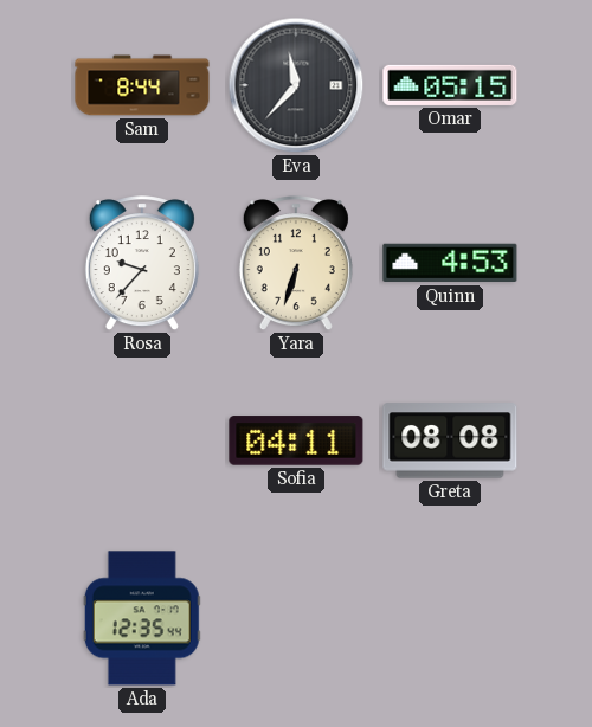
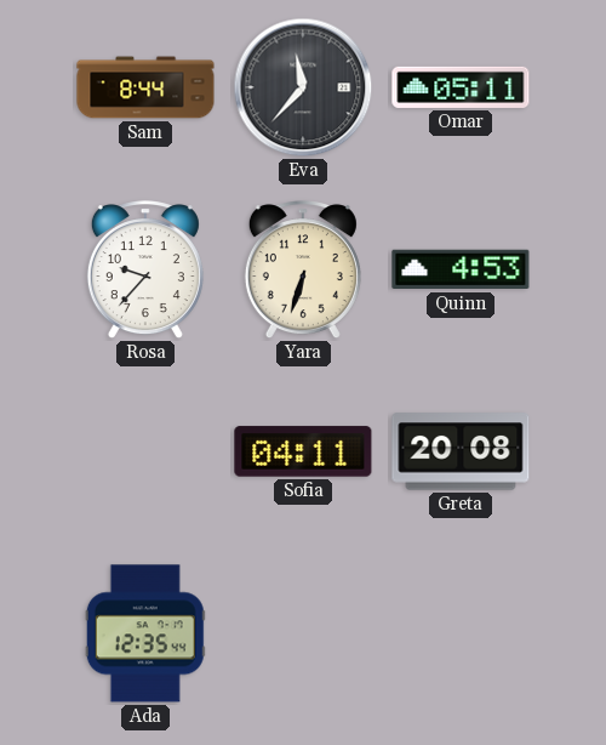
Omar: 05:15 -> 05:11
Greta: 08:08 -> 20:08
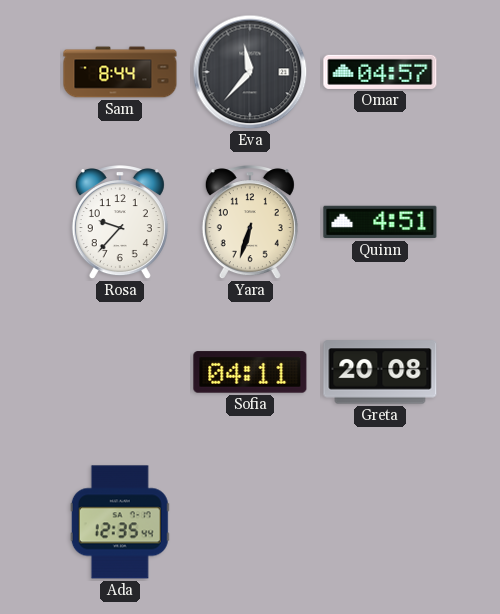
Omar: 05:11 -> 04:57
Quinn: 4:53 -> 4:51
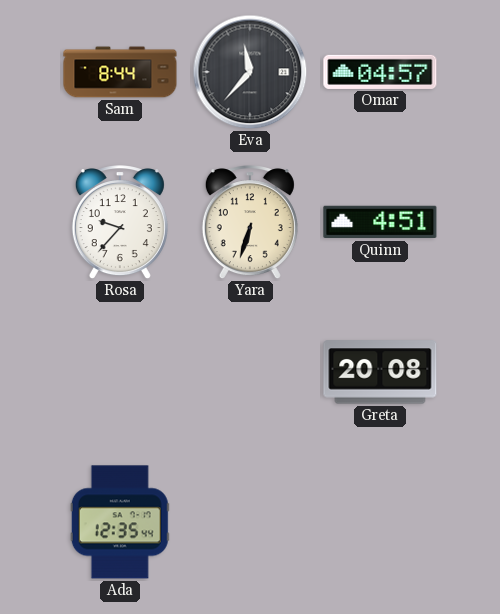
Sofia: 04:11 -> none
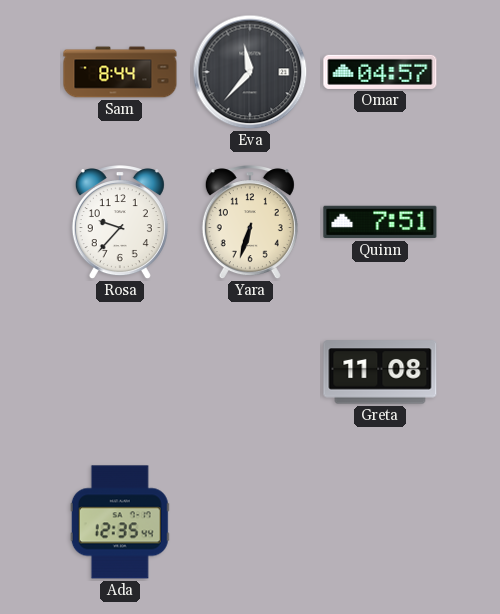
Quinn: 4:51 -> 7:51
Greta: 20:08 -> 11:08
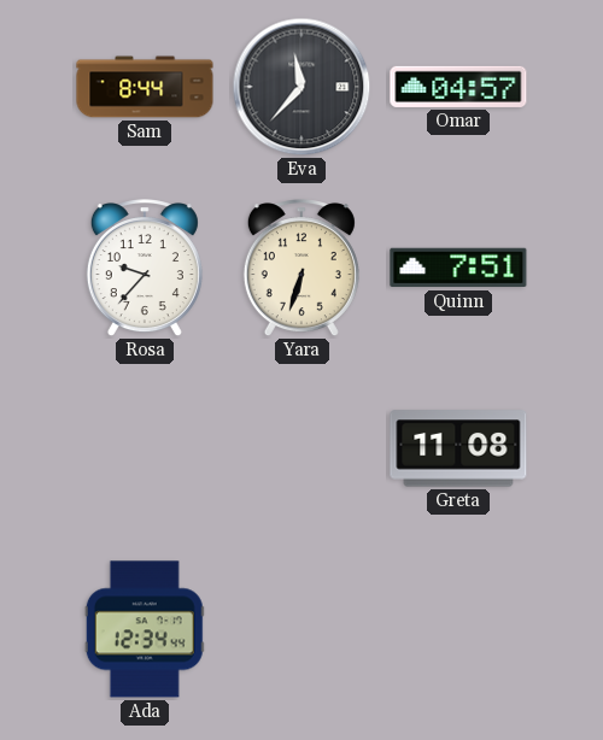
Ada: 12:35 -> 12:34
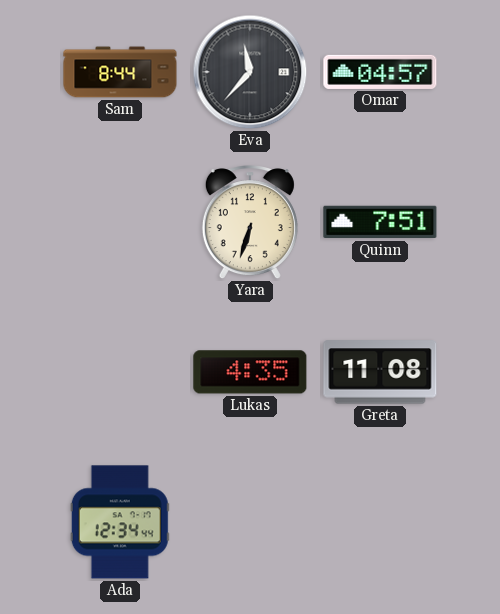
Rosa: 9:37 -> none
Lukas: none -> 4:35
